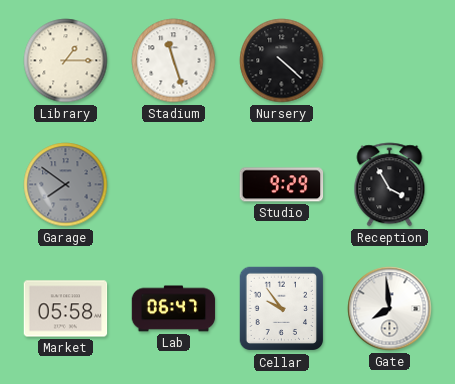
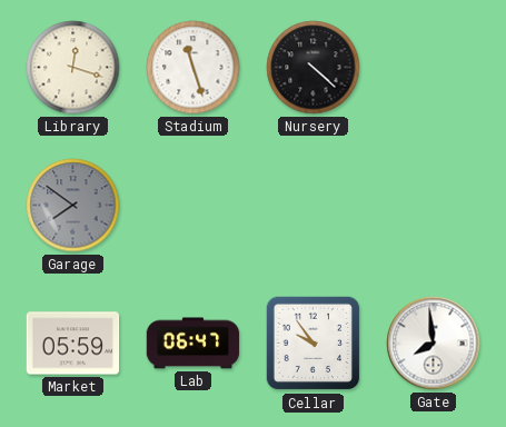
Library: 1:15 -> 12:18
Studio: 9:29 -> none
Reception: 3:55 -> none
Market: 05:58 -> 05:59
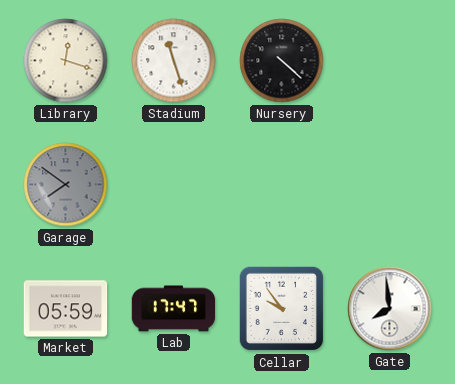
Lab: 06:47 -> 17:47
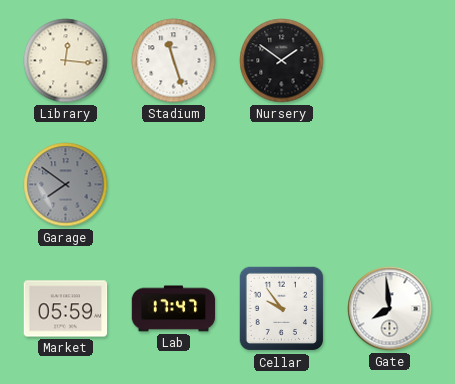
Library: 12:18 -> 12:16
Nursery: 4:22 -> 1:51
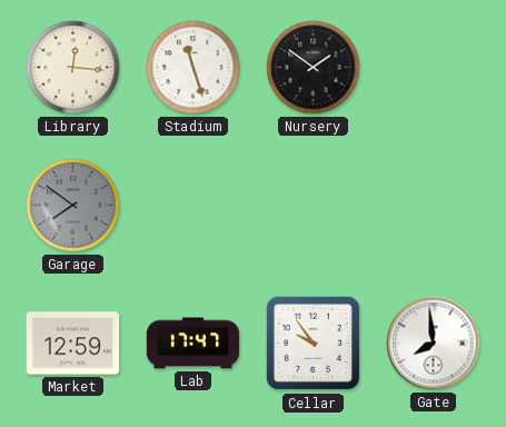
Market: 05:59 -> 12:59
